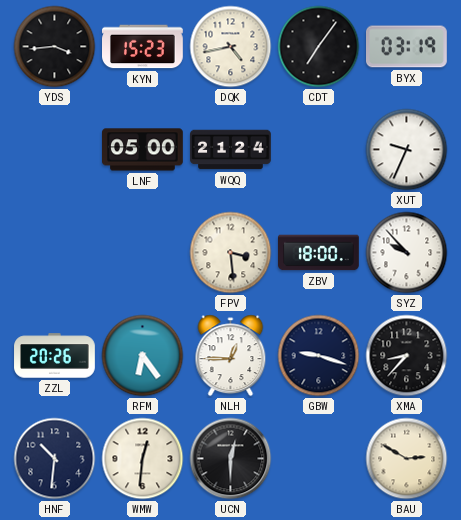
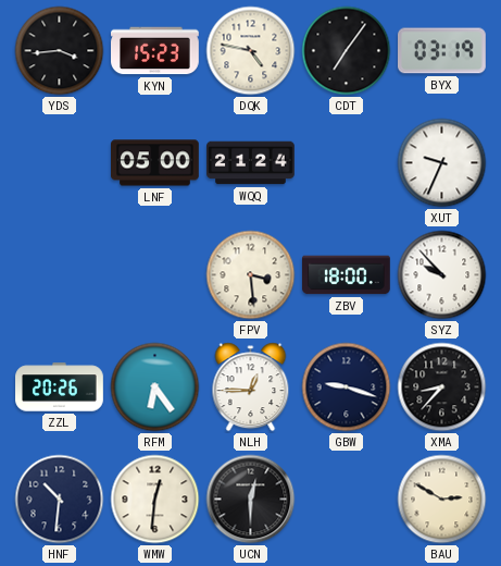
DQK: 4:43 -> 4:47
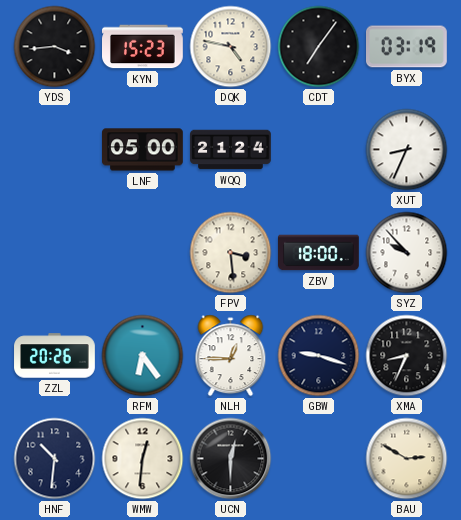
XUT: 9:34 -> 8:34
XMA: 8:37 -> 8:34
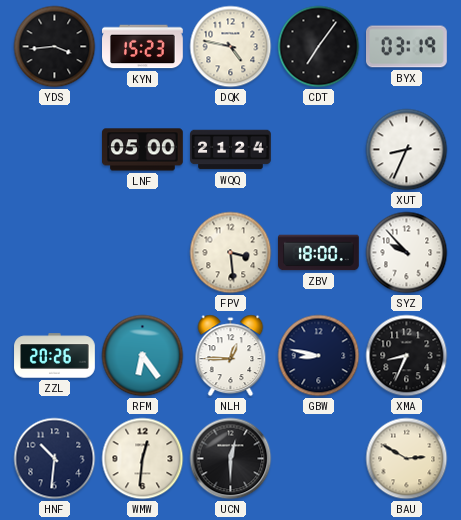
GBW: 9:18 -> 8:47
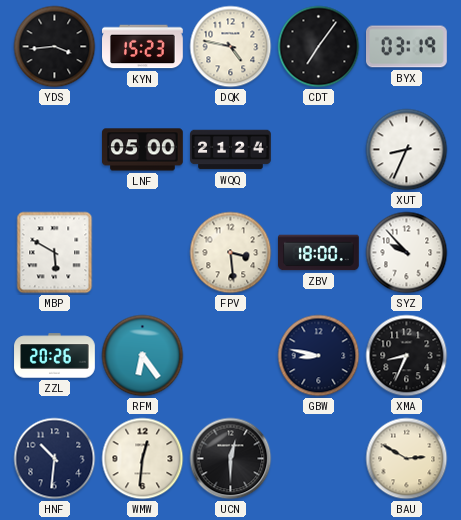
MBP: none -> 5:50
NLH: 12:45 -> none
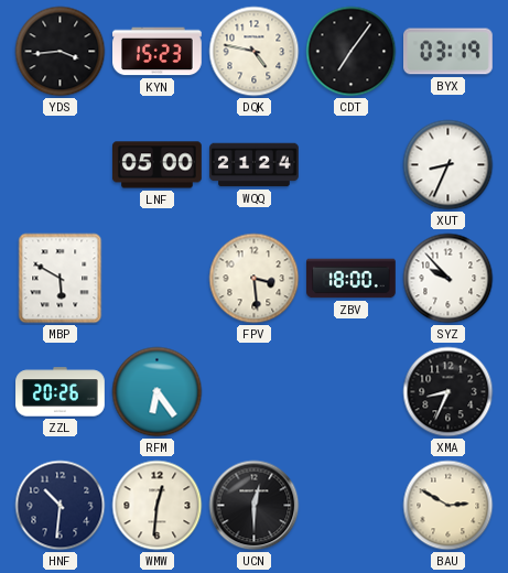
GBW: 8:47 -> none
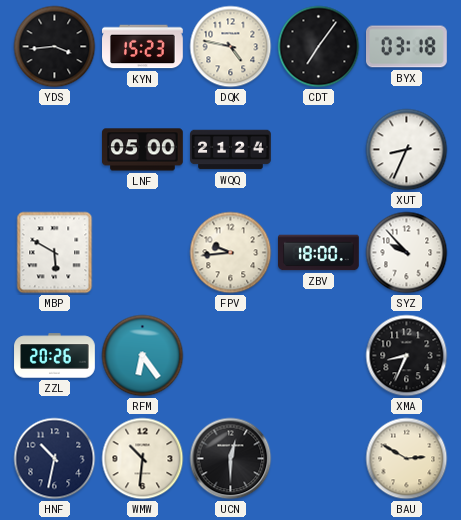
BYX: 03:19 -> 03:18
FPV: 3:29 -> 9:44
HNF: 10:31 -> 10:32
WMW: 12:31 -> 10:31
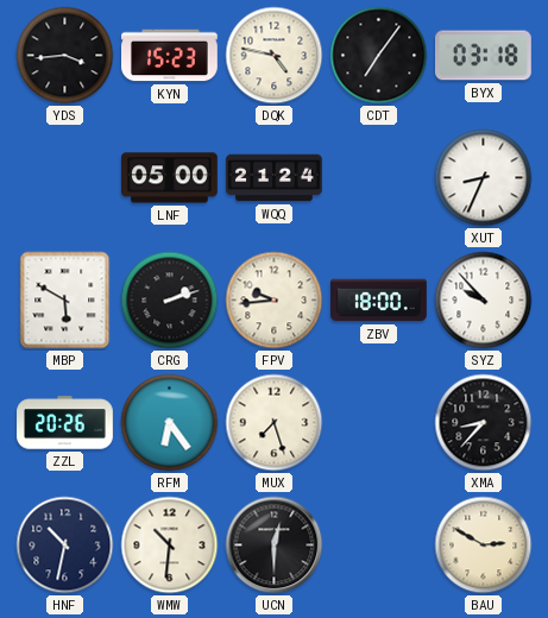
CRG: none -> 2:12
MUX: none -> 7:27
XMA: 8:34 -> 8:37
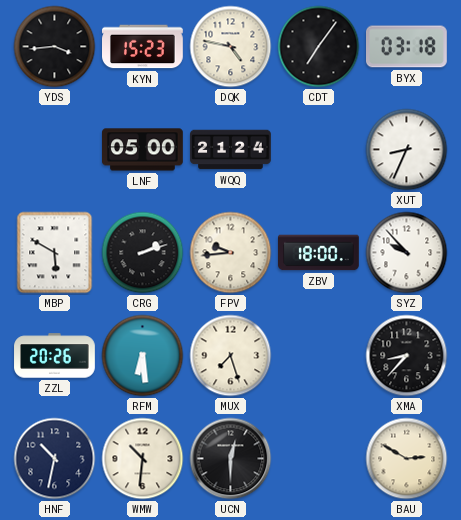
RFM: 6:24 -> 6:29
